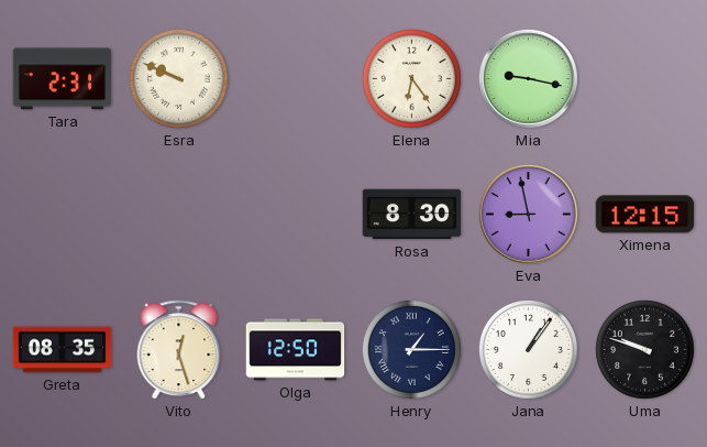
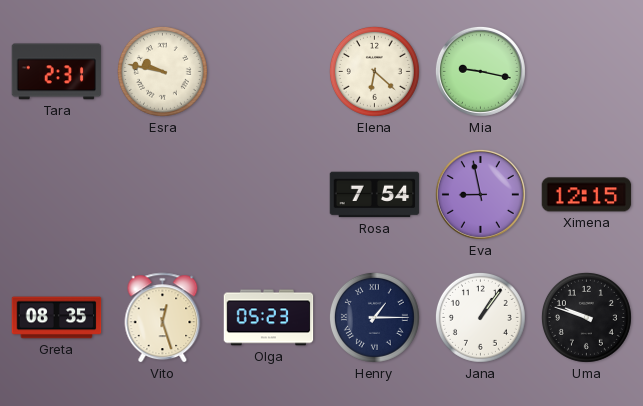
Esra: 9:49 -> 9:47
Elena: 6:24 -> 6:22
Rosa: 8:30 -> 7:54
Olga: 12:50 -> 05:23
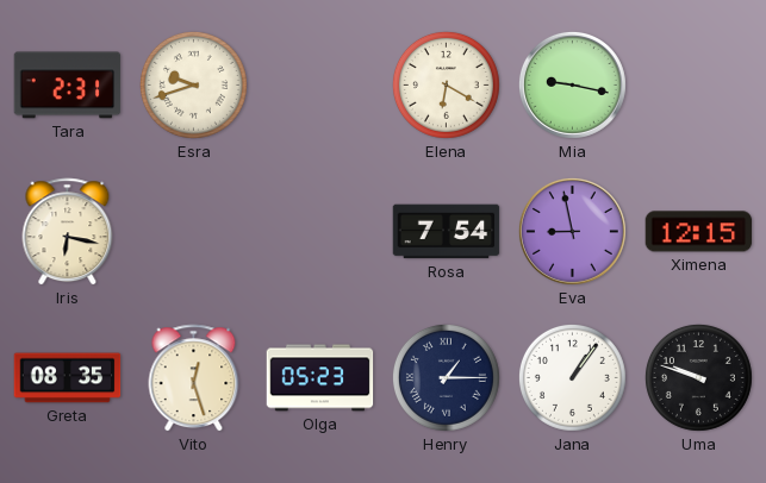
Esra: 9:47 -> 9:42
Elena: 6:22 -> 6:20
Iris: none -> 6:17
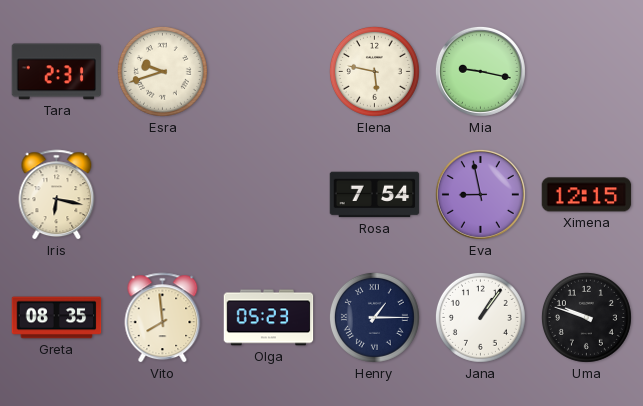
Elena: 6:20 -> 5:47
Vito: 12:27 -> 7:59
